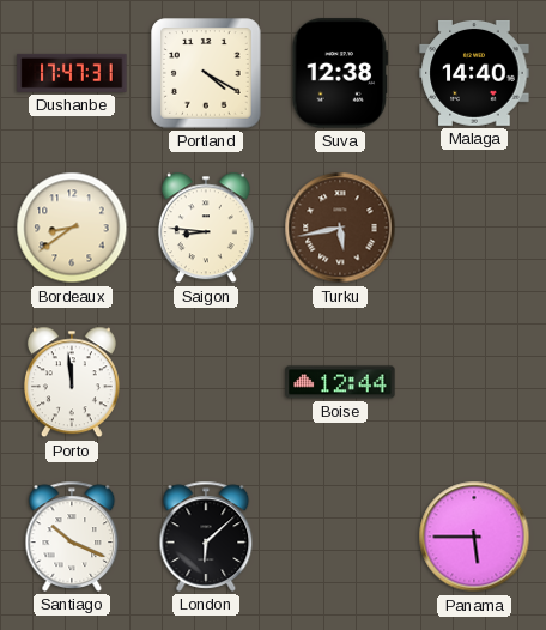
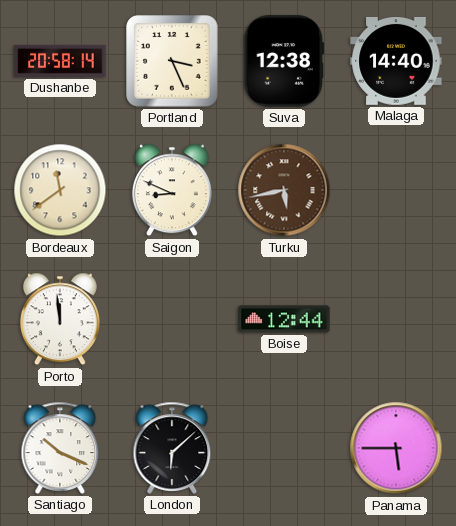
Dushanbe: 17:47 -> 20:58
Portland: 4:20 -> 3:26
Bordeaux: 8:39 -> 11:39
Saigon: 8:46 -> 8:49
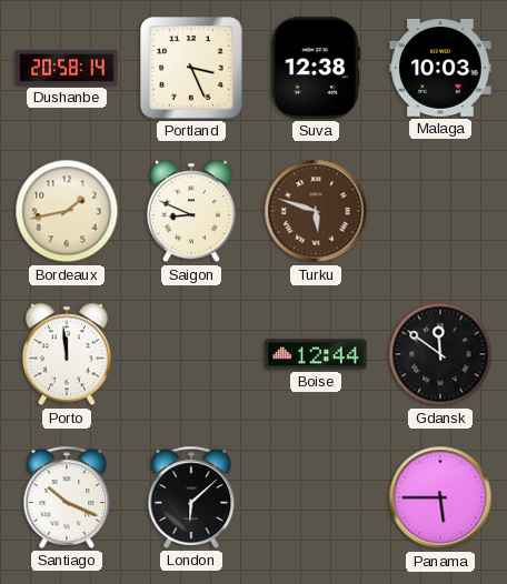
Malaga: 14:40 -> 10:03
Bordeaux: 11:39 -> 1:43
Turku: 5:43 -> 5:48
Gdansk: none -> 11:51
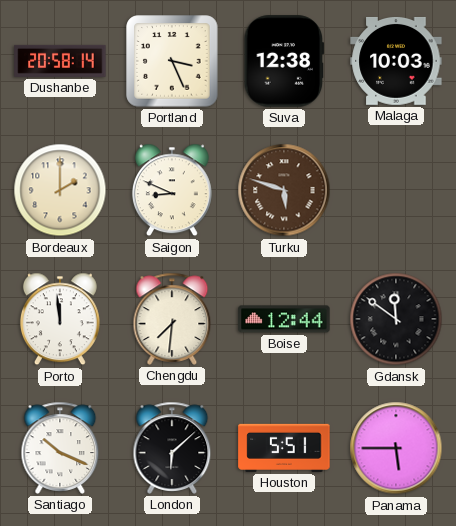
Bordeaux: 1:43 -> 2:00
Chengdu: none -> 7:31
Houston: none -> 5:51
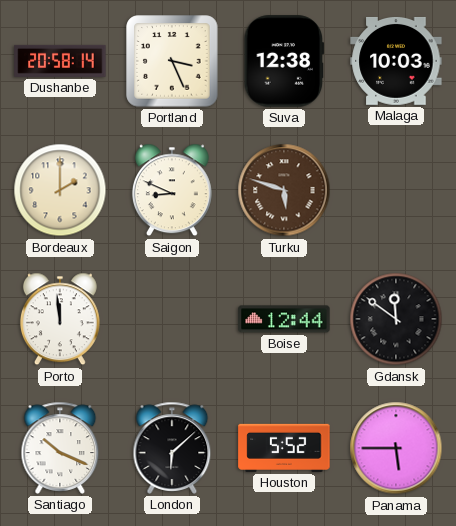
Chengdu: 7:31 -> none
Houston: 5:51 -> 5:52
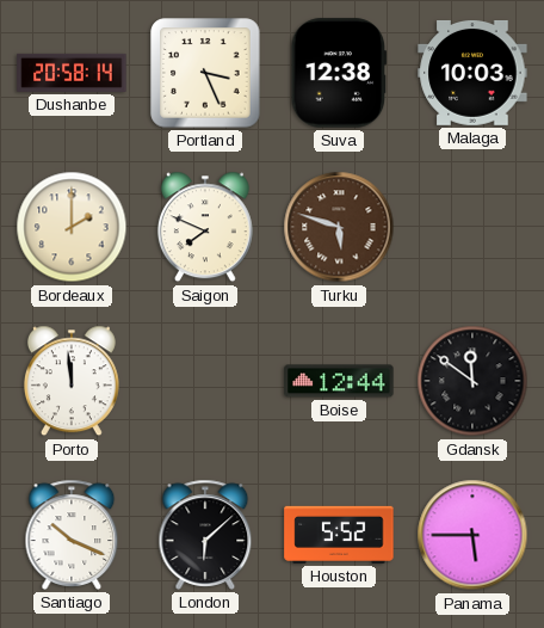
Saigon: 8:49 -> 7:49
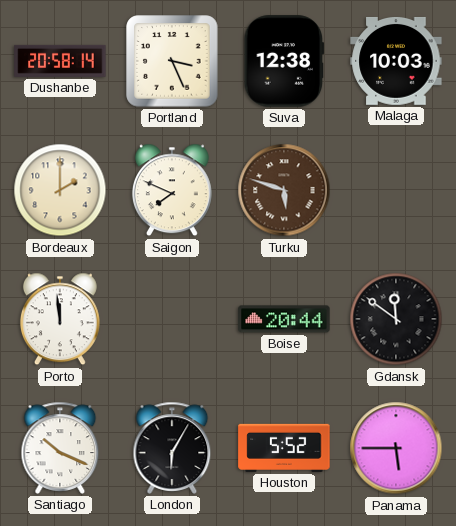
Boise: 12:44 -> 20:44
London: 6:08 -> 6:05
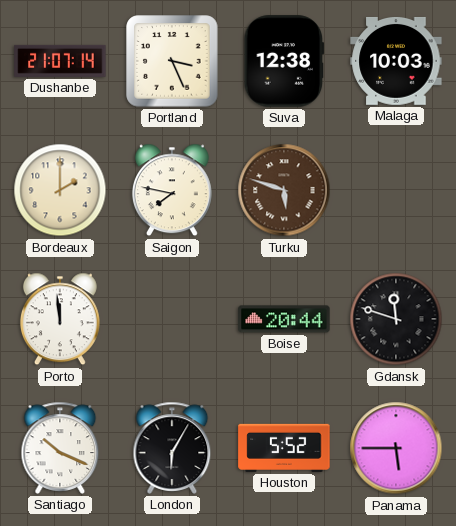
Dushanbe: 20:58 -> 21:07
Saigon: 7:49 -> 7:47
Gdansk: 11:51 -> 11:48
